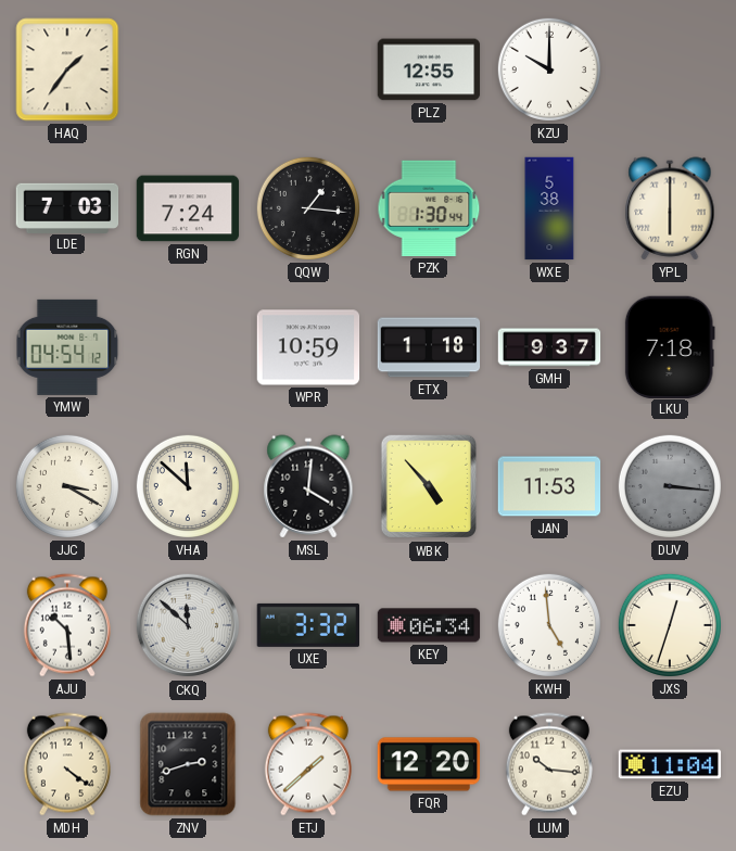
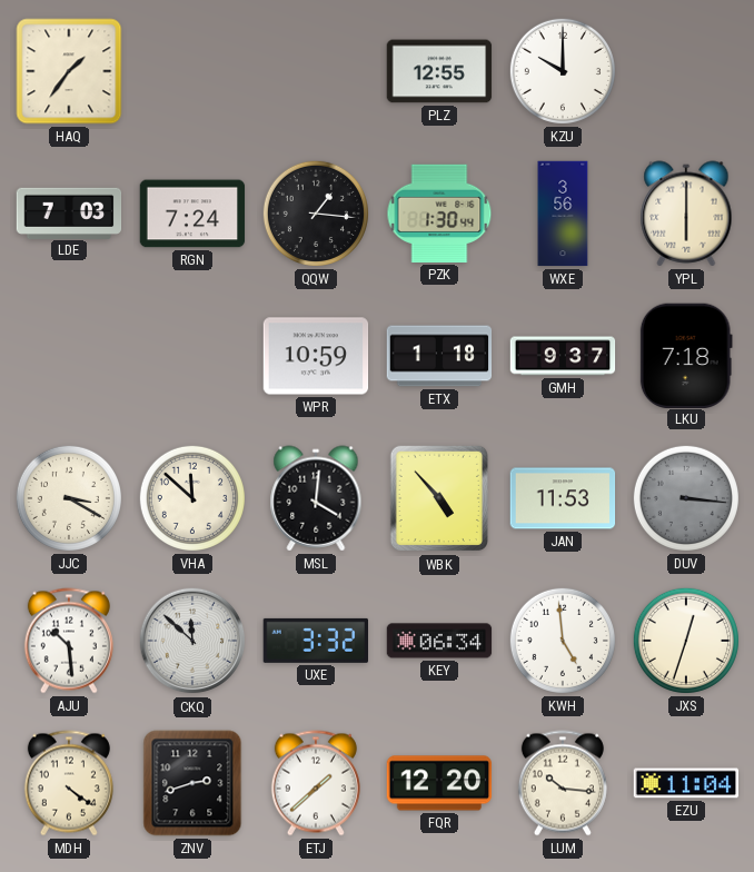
WXE: 5:38 -> 3:56
YMW: 04:54 -> none
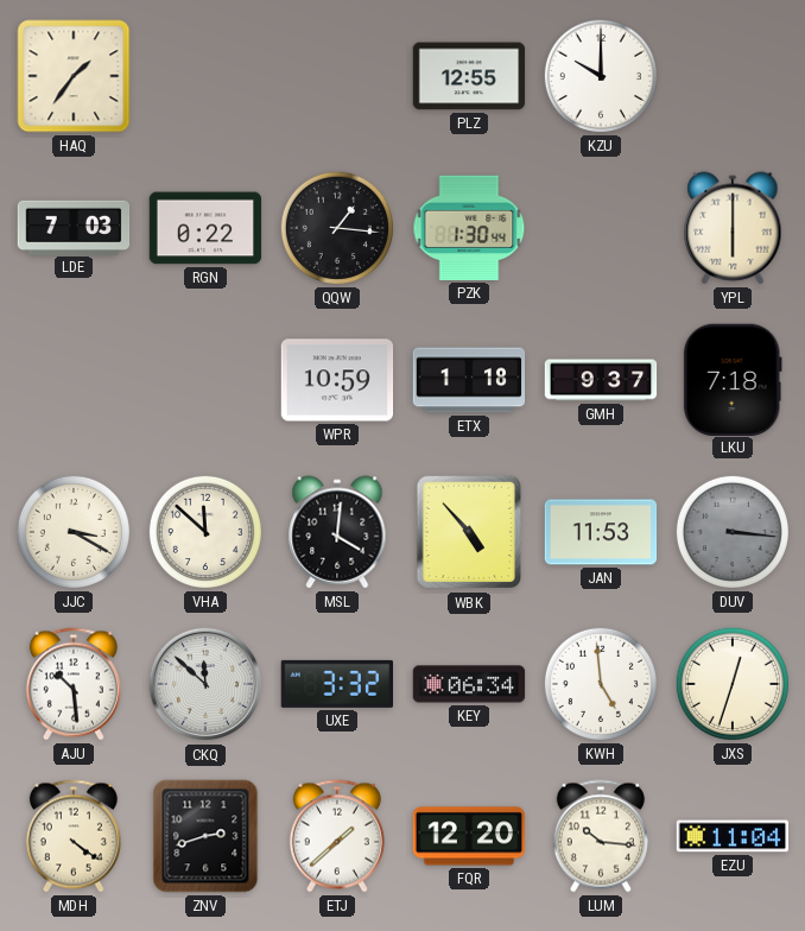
RGN: 7:24 -> 0:22
WXE: 3:56 -> none
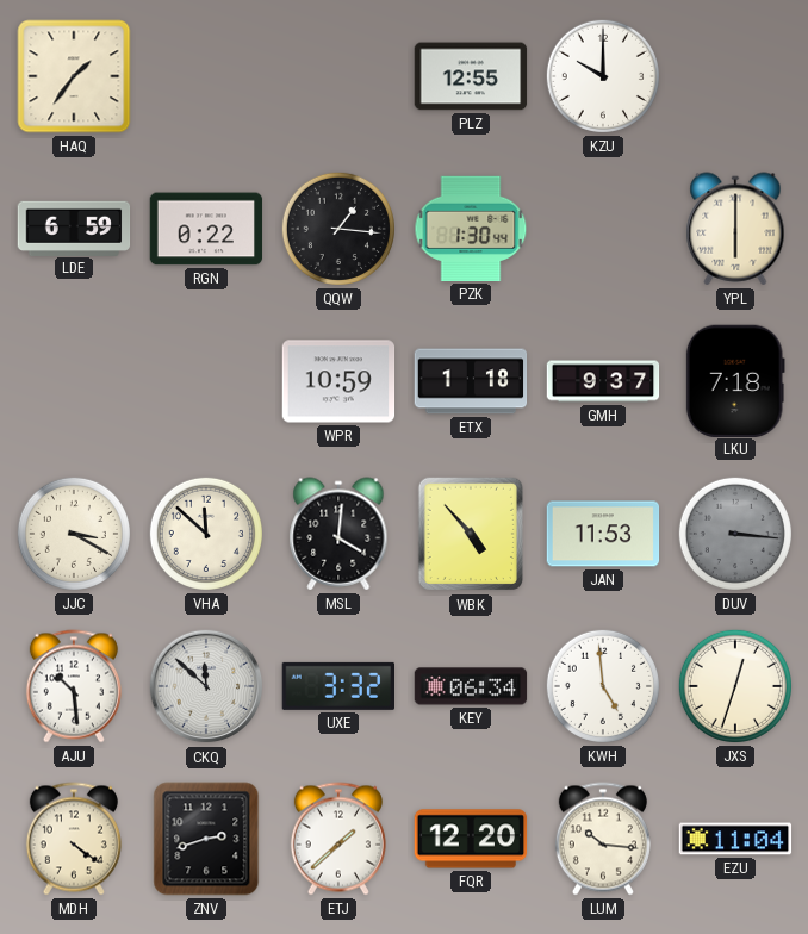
LDE: 7:03 -> 6:59
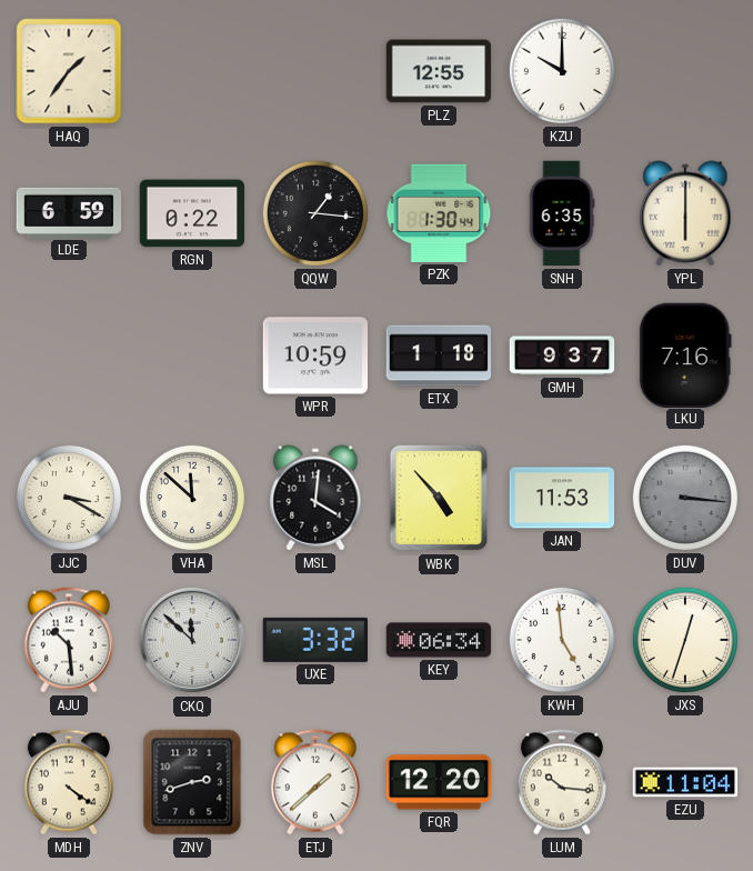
SNH: none -> 6:35
LKU: 7:18 -> 7:16
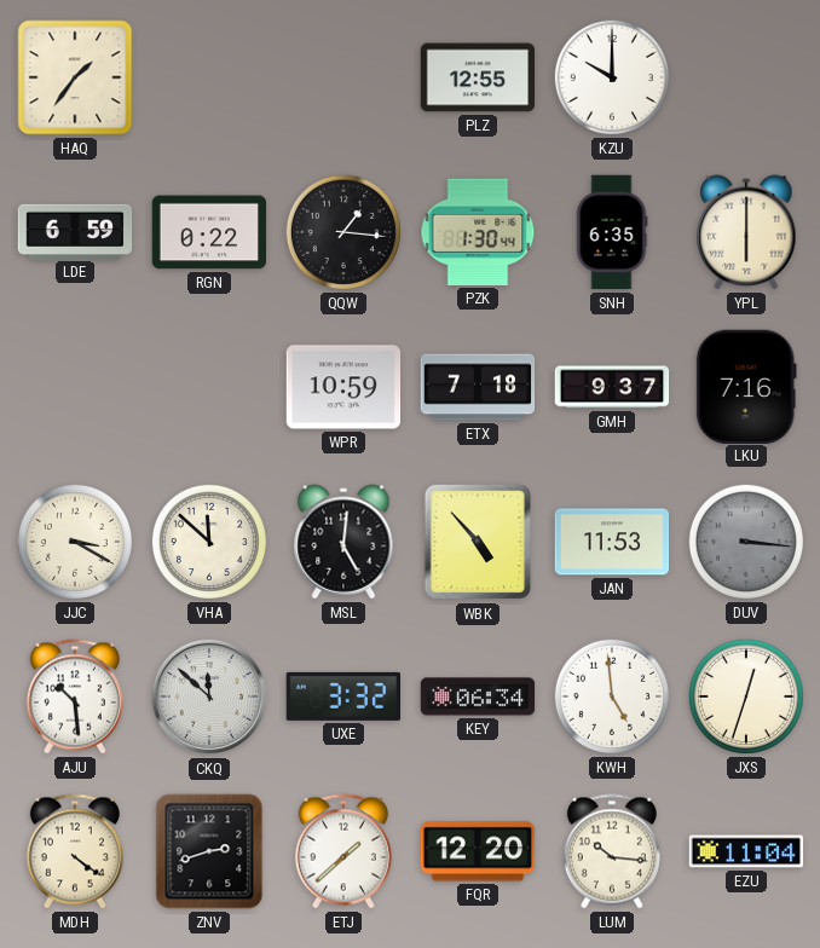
ETX: 1:18 -> 7:18
MSL: 4:01 -> 5:01
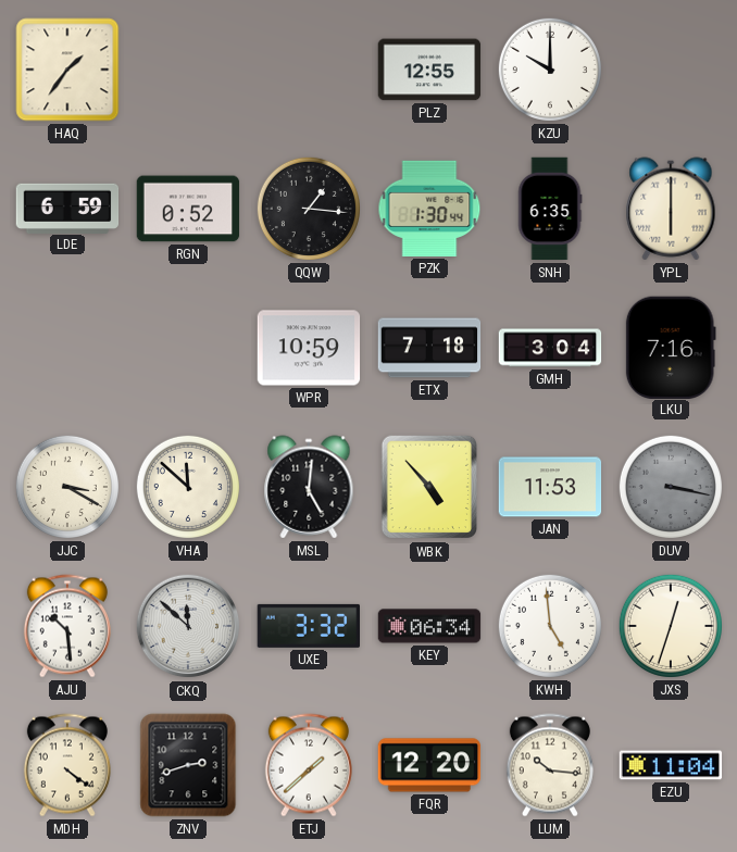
RGN: 0:22 -> 0:52
GMH: 9:37 -> 3:04
DUV: 3:16 -> 3:17
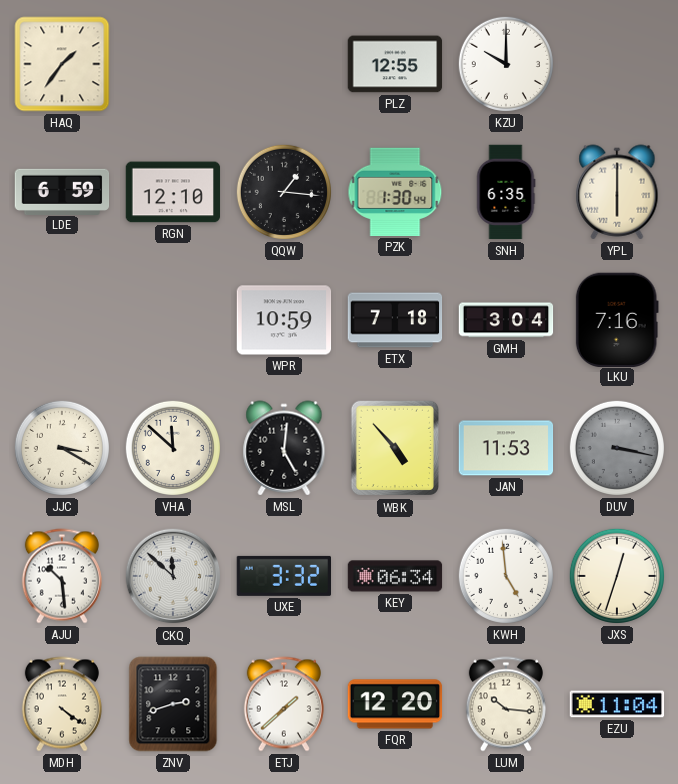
RGN: 0:52 -> 12:10
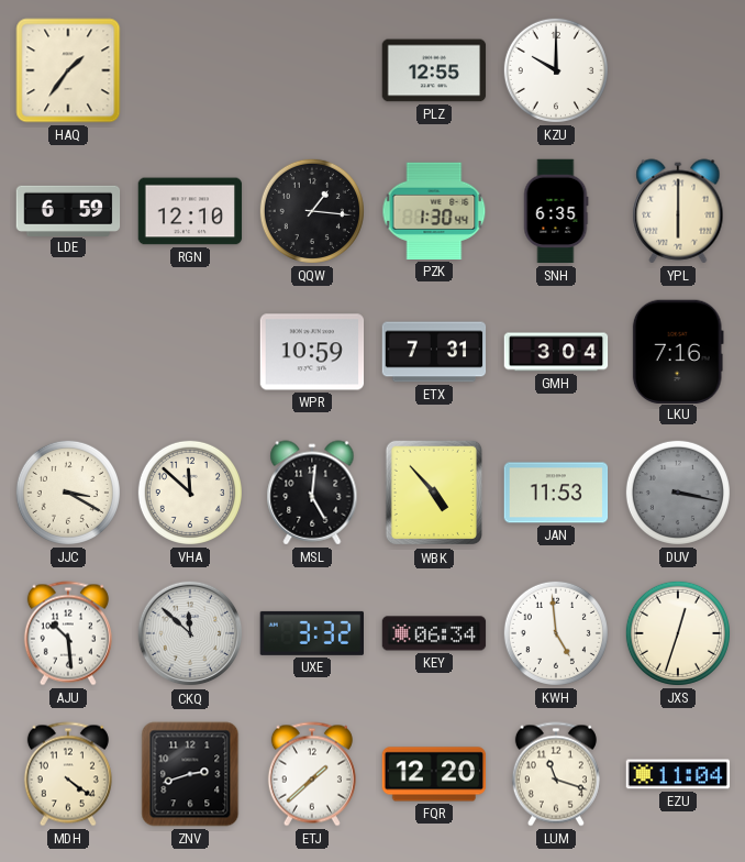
ETX: 7:18 -> 7:31
LUM: 10:16 -> 11:18
